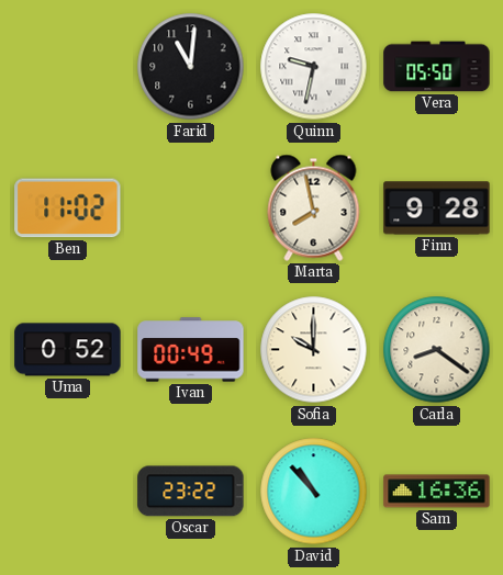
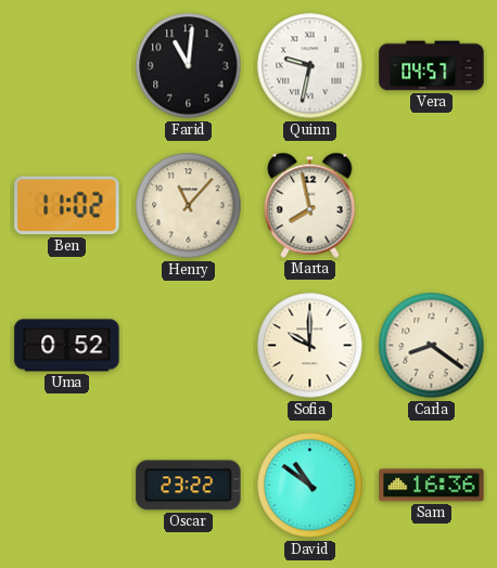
Vera: 05:50 -> 04:57
Henry: none -> 11:07
Finn: 9:28 -> none
Ivan: 00:49 -> none
David: 10:53 -> 10:51
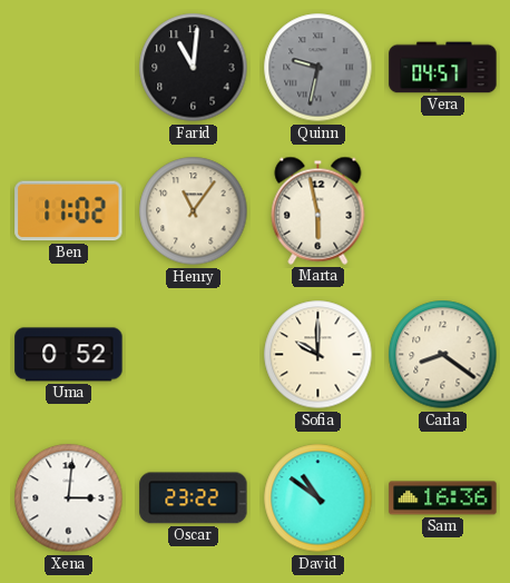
Quinn dial: white -> grey
Henry: 11:07 -> 11:06
Marta: 7:58 -> 5:58
Xena: none -> 3:01
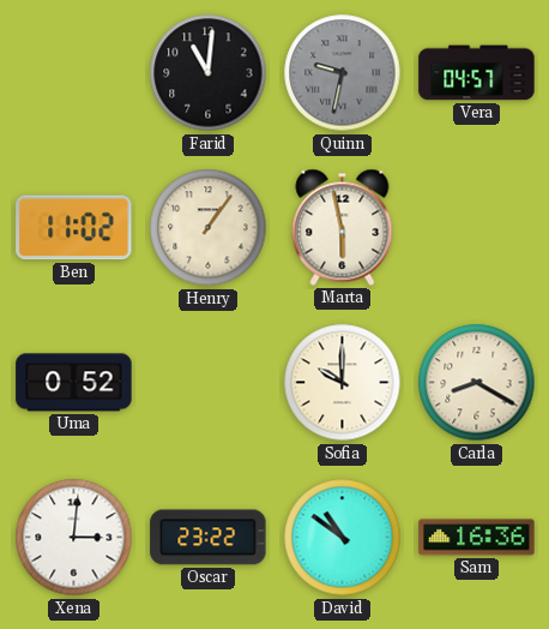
Henry: 11:06 -> 1:06
Carla: 8:21 -> 8:20
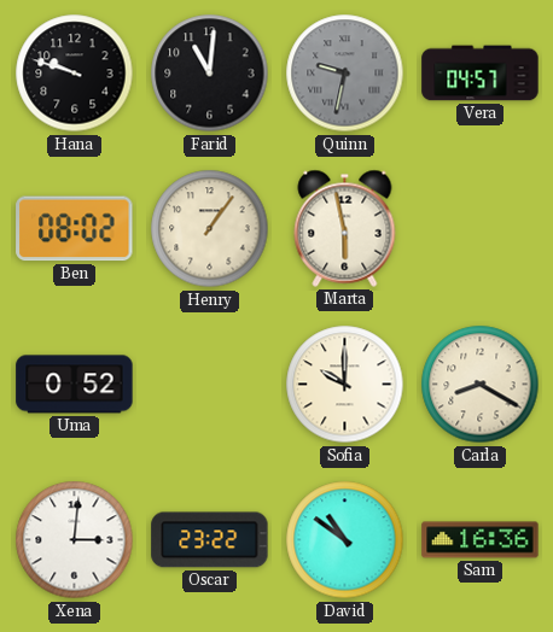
Hana: none -> 9:48
Ben: 11:02 -> 08:02
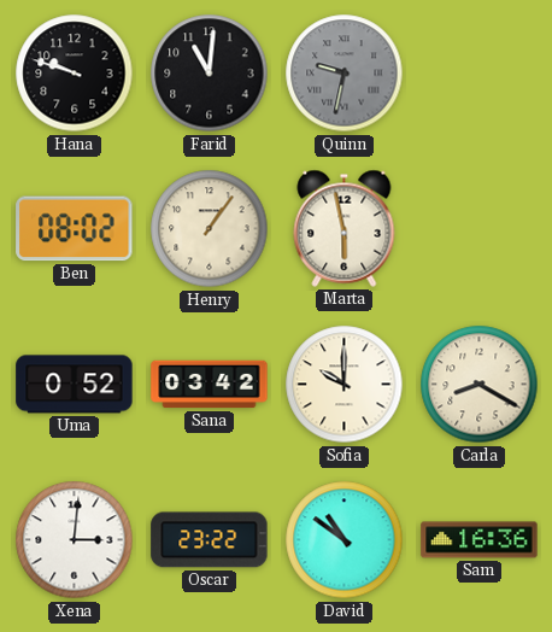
Vera: 04:57 -> none
Sana: none -> 03:42
